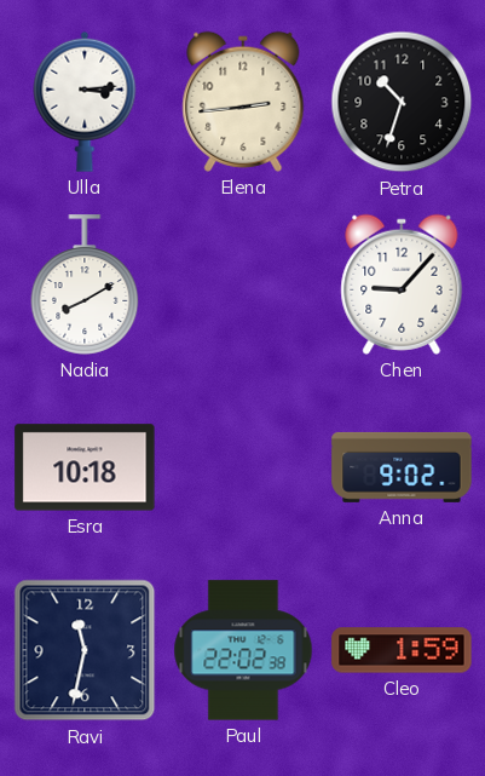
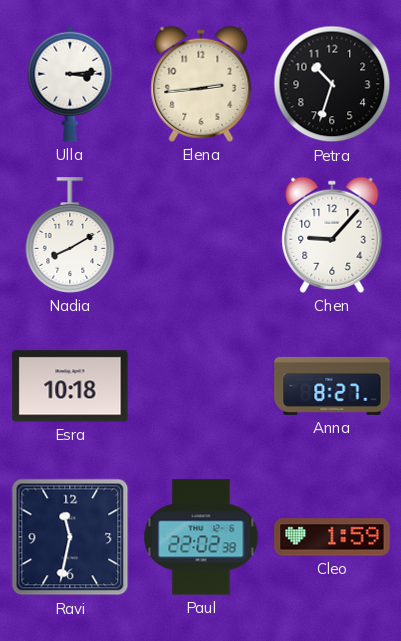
Anna: 9:02 -> 8:27
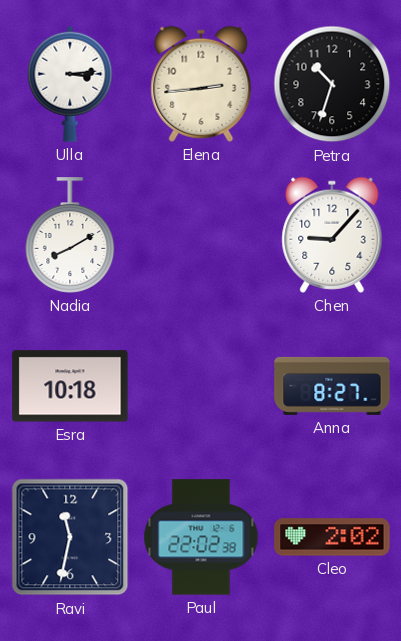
Cleo: 1:59 -> 2:02
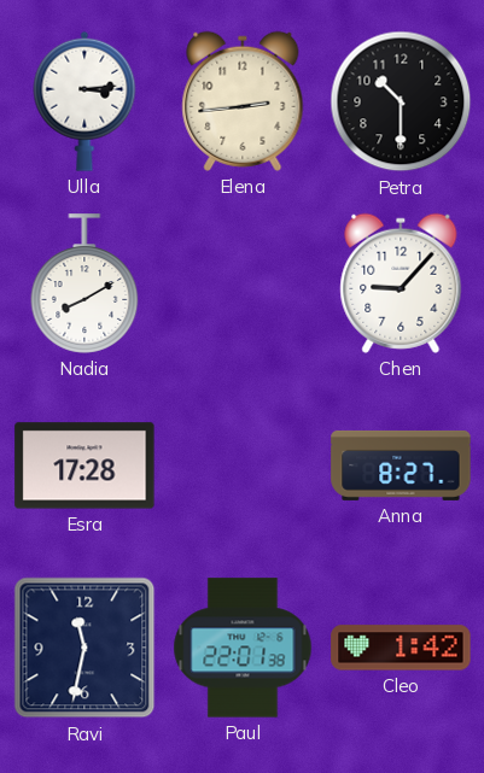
Petra: 10:33 -> 10:30
Esra: 10:18 -> 17:28
Paul: 22:02 -> 22:01
Cleo: 2:02 -> 1:42
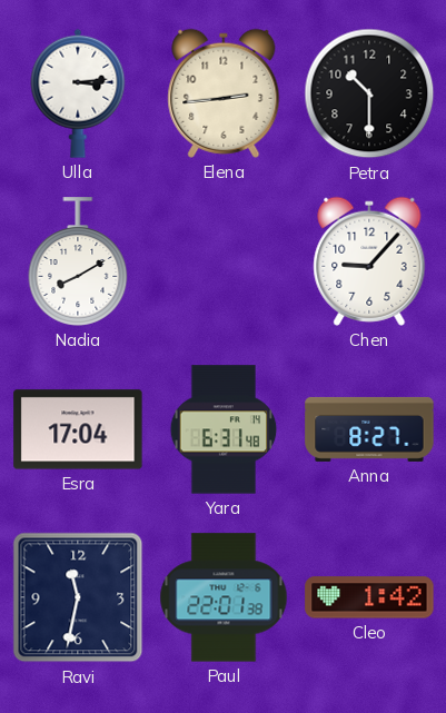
Esra: 17:28 -> 17:04
Yara: none -> 6:31
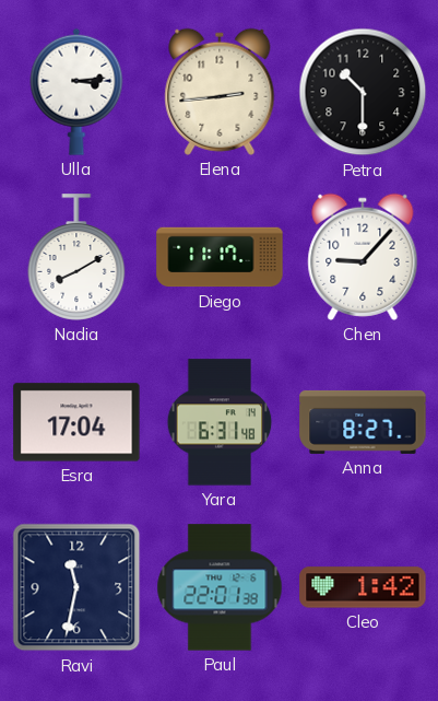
Diego: none -> 11:17
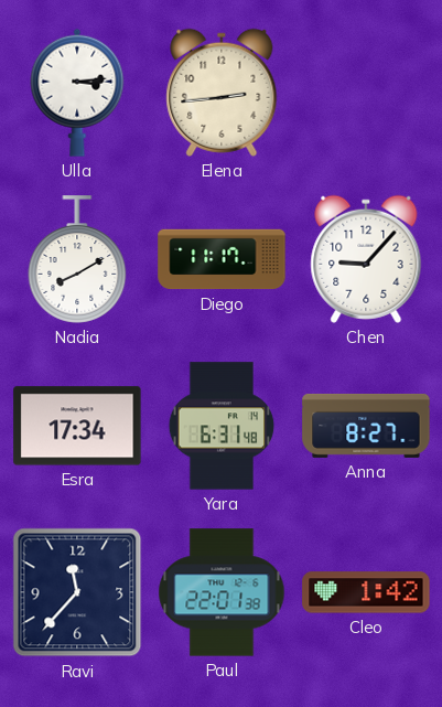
Petra: 10:30 -> none
Esra: 17:04 -> 17:34
Ravi: 11:32 -> 11:37
